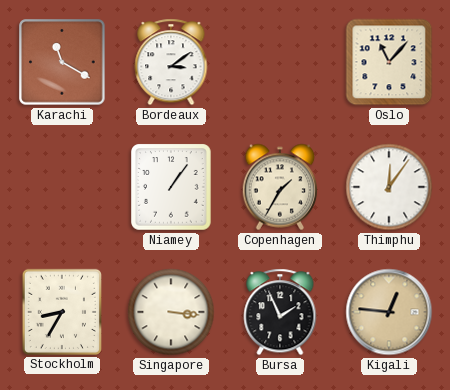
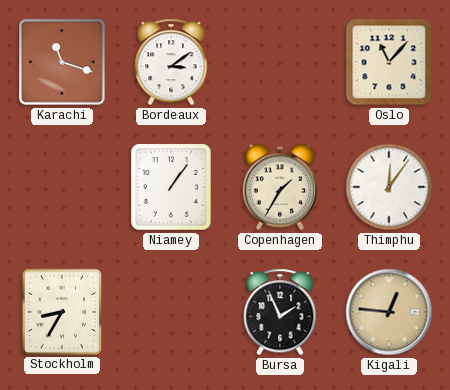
Karachi: 11:20 -> 11:18
Singapore: 3:16 -> none
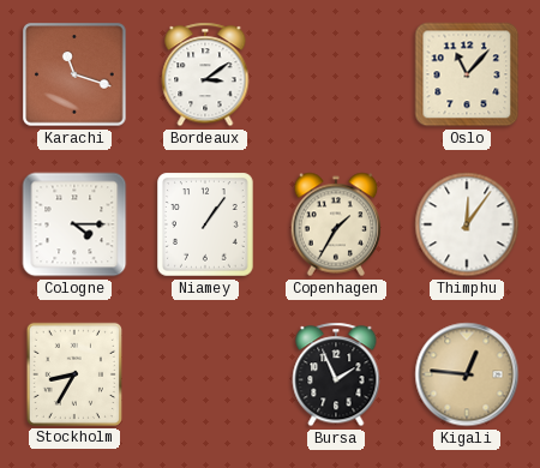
Cologne: none -> 4:15
